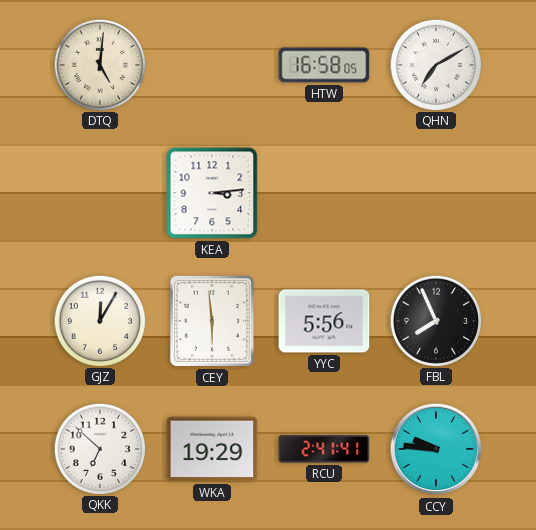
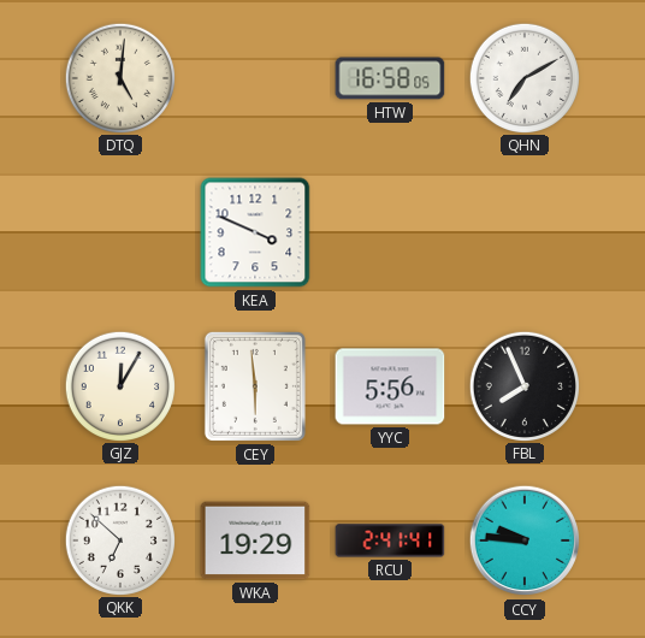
KEA: 3:14 -> 3:49
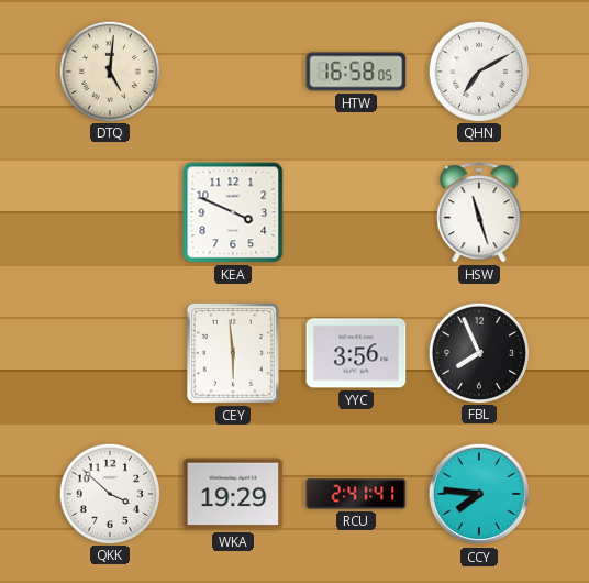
HSW: none -> 11:27
GJZ: 12:05 -> none
YYC: 5:56 -> 3:56
QKK: 6:52 -> 3:52
CCY: 9:46 -> 7:46
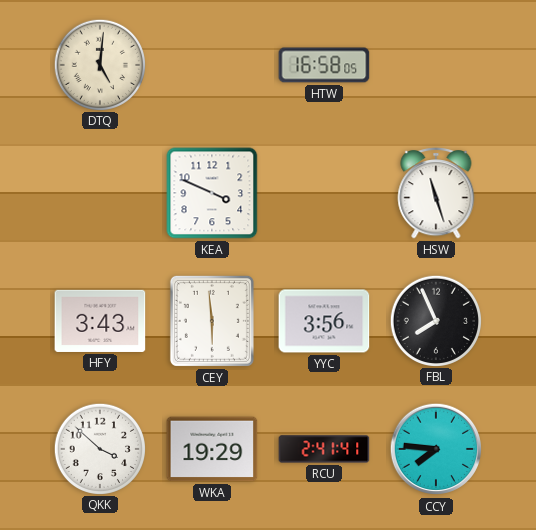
QHN: 7:10 -> none
HFY: none -> 3:43
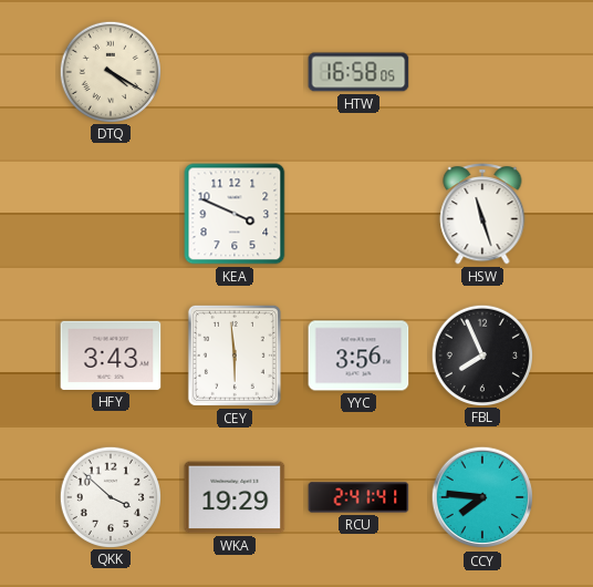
DTQ: 5:01 -> 4:20
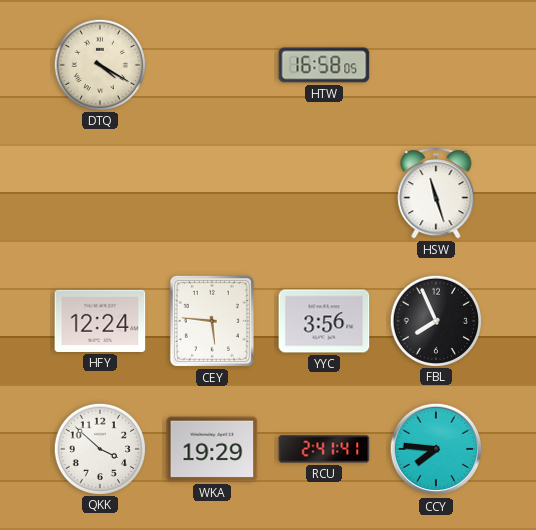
KEA: 3:49 -> none
HFY: 3:43 -> 12:24
CEY: 5:59 -> 5:46
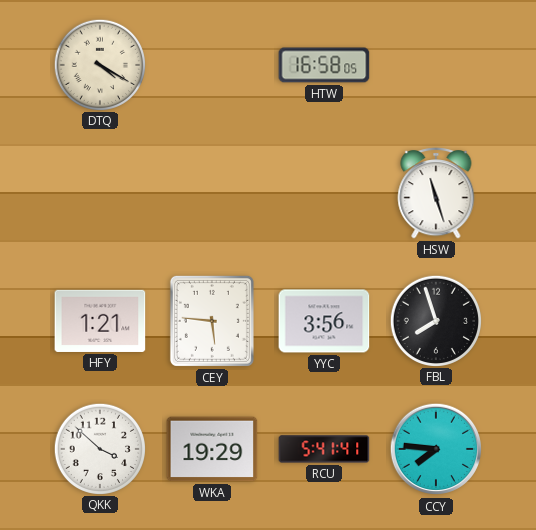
HFY: 12:24 -> 1:21
FBL: 7:56 -> 7:57
RCU: 2:41 -> 5:41
